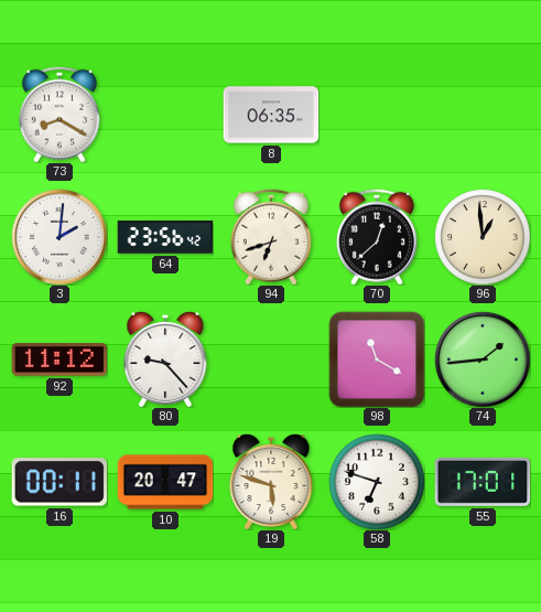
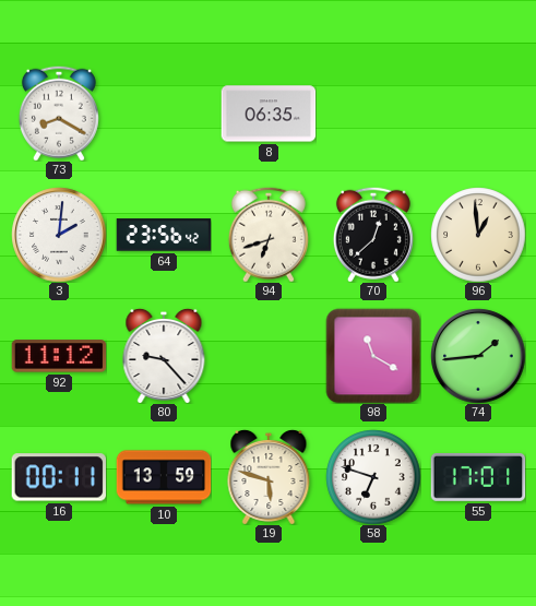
10: 20:47 -> 13:59
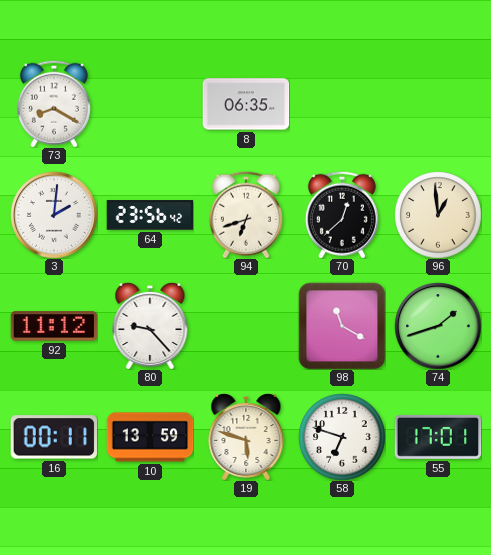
74: 1:44 -> 1:42
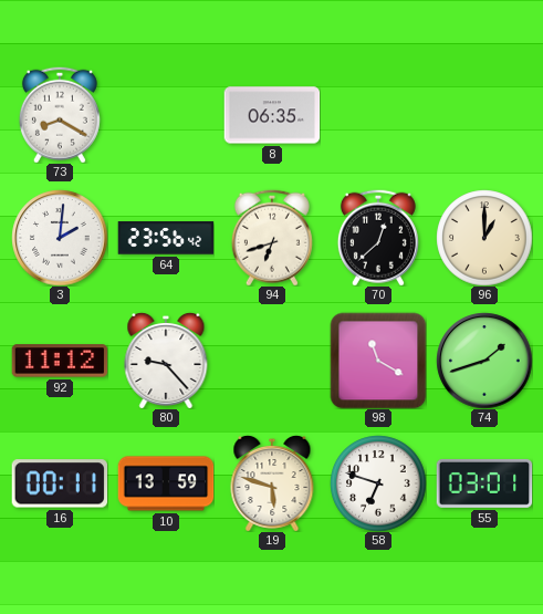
96: 12:59 -> 1:00
55: 17:01 -> 03:01
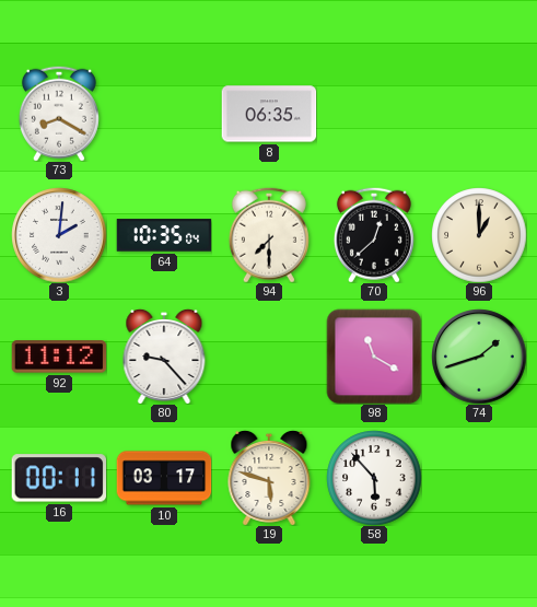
64: 23:56 -> 10:35
94: 6:42 -> 7:30
10: 13:59 -> 03:17
58: 6:48 -> 5:53
55: 03:01 -> none
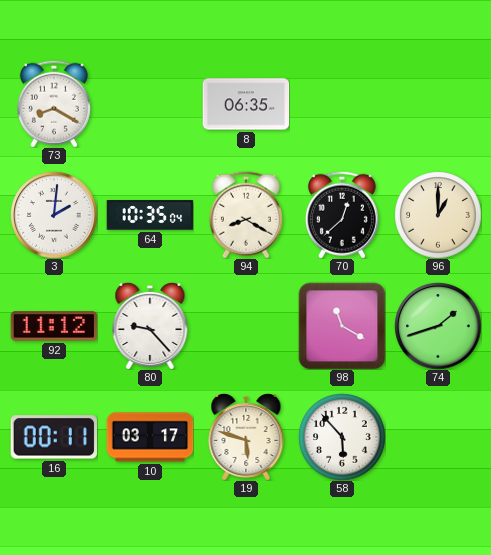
94: 7:30 -> 8:20
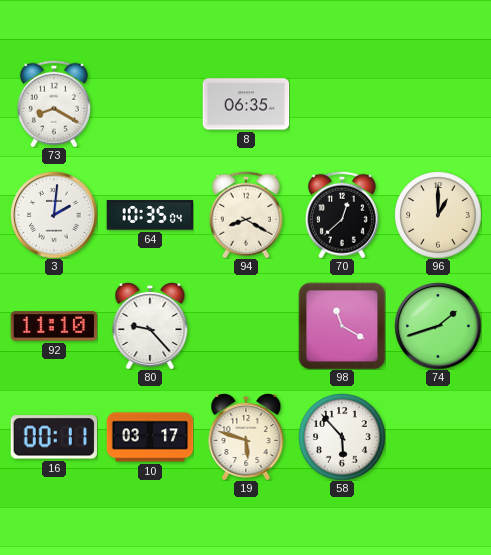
92: 11:12 -> 11:10
